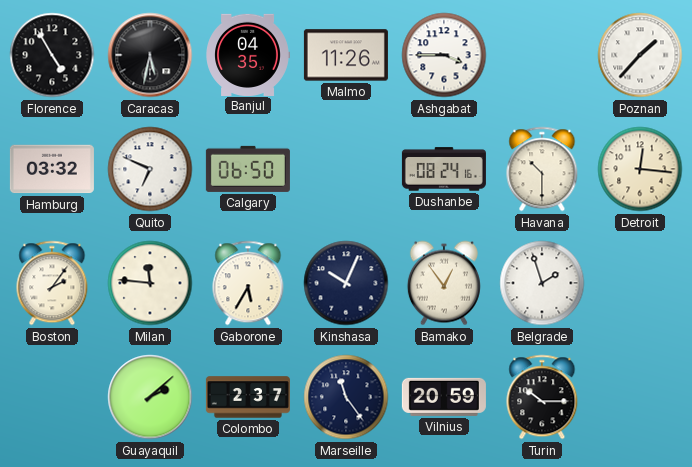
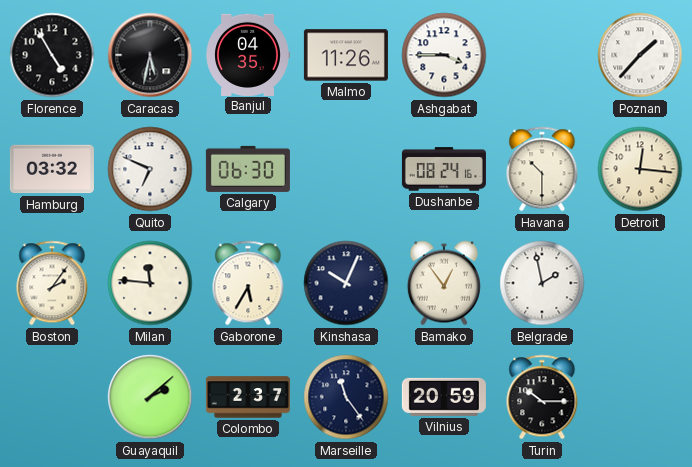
Calgary: 06:50 -> 06:30
Belgrade: 1:57 -> 1:58
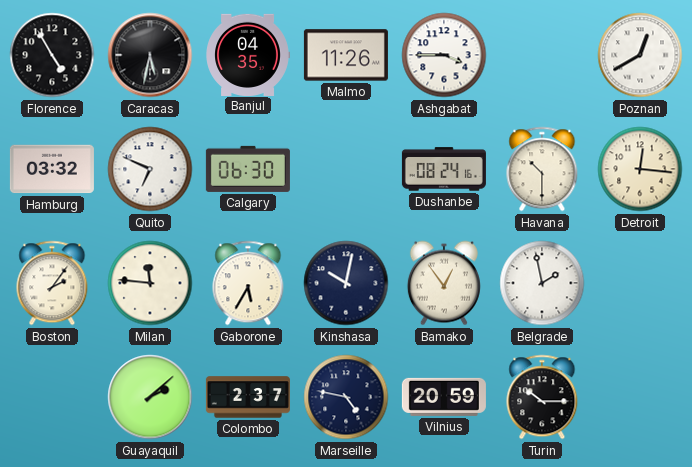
Poznan: 1:37 -> 12:40
Kinshasa: 10:04 -> 10:02
Marseille: 11:24 -> 4:47
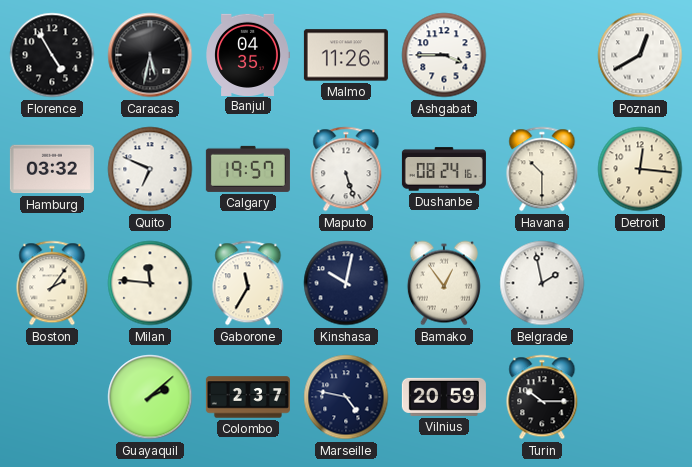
Calgary: 06:30 -> 19:57
Maputo: none -> 5:27
Gaborone: 5:35 -> 11:35
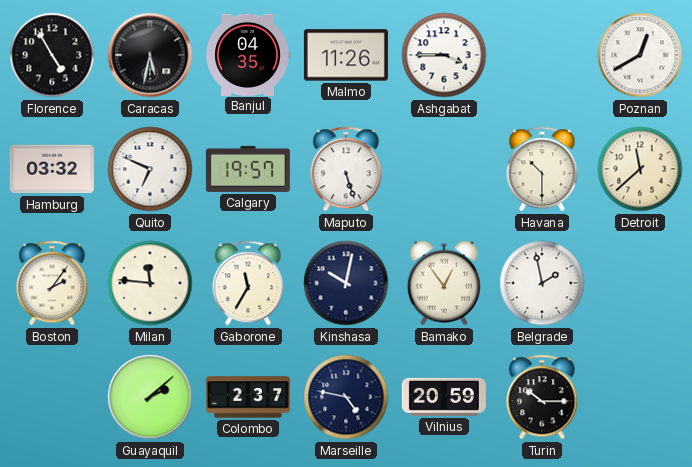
Dushanbe: 08:24 -> none
Detroit: 12:16 -> 11:38
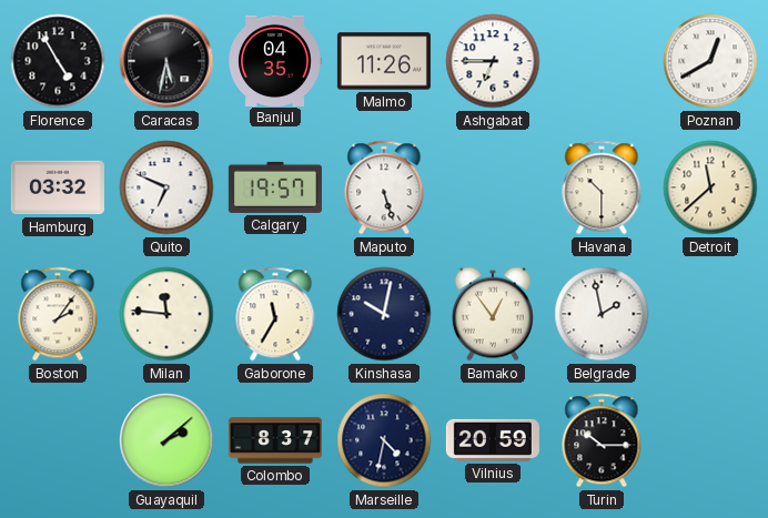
Ashgabat: 3:45 -> 6:45
Colombo: 2:37 -> 8:37
Marseille: 4:47 -> 4:32
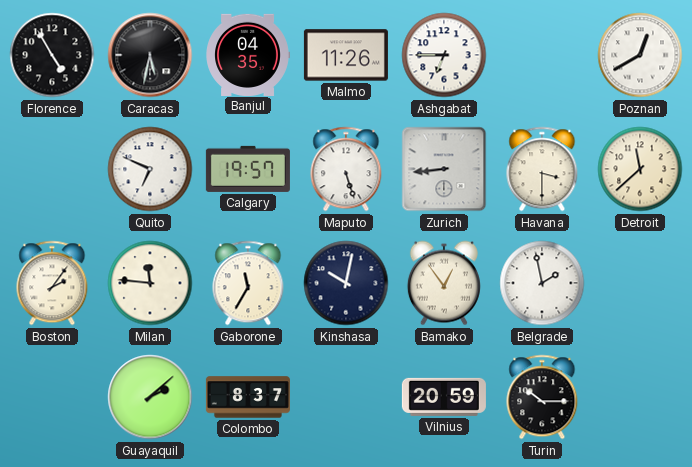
Hamburg: 03:32 -> none
Zurich: none -> 8:44
Havana: 10:30 -> 3:30
Marseille: 4:32 -> none
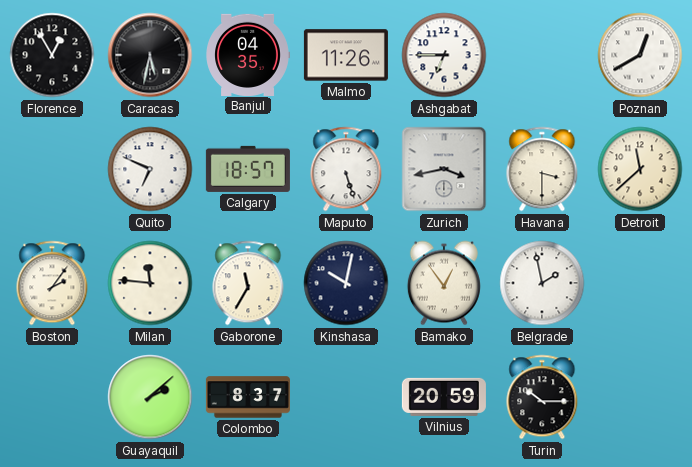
Florence: 4:55 -> 12:55
Calgary: 19:57 -> 18:57
Zurich: 8:44 -> 3:43
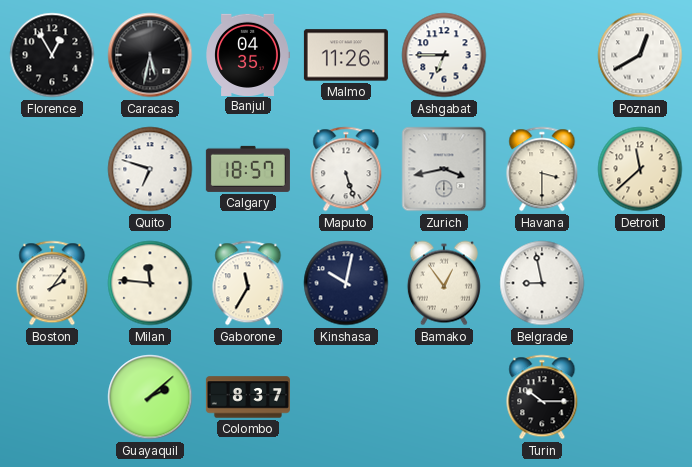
Quito: 6:49 -> 6:48
Belgrade: 1:58 -> 8:58
Vilnius: 20:59 -> none
